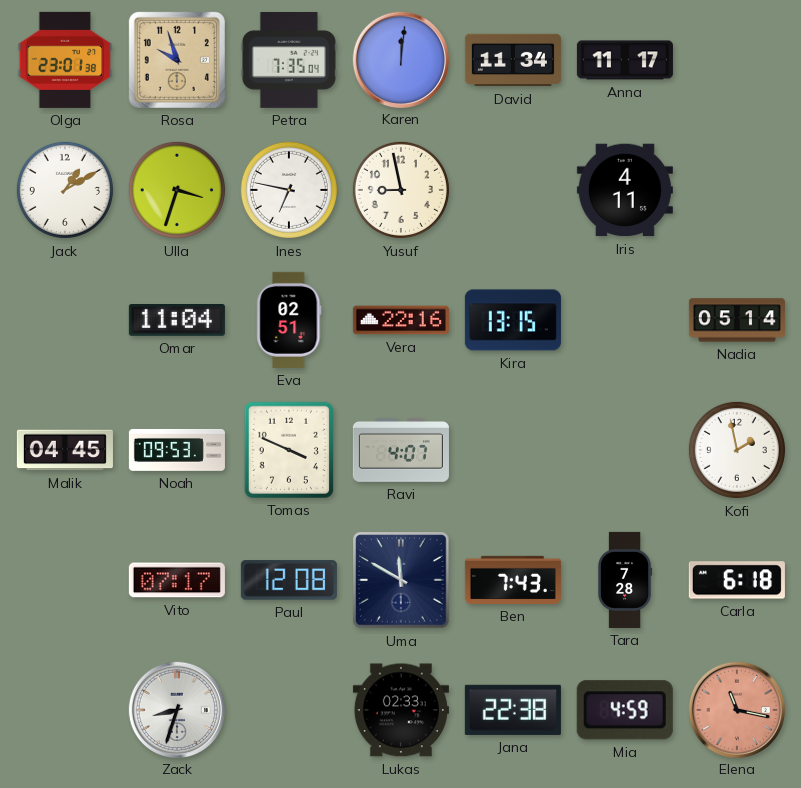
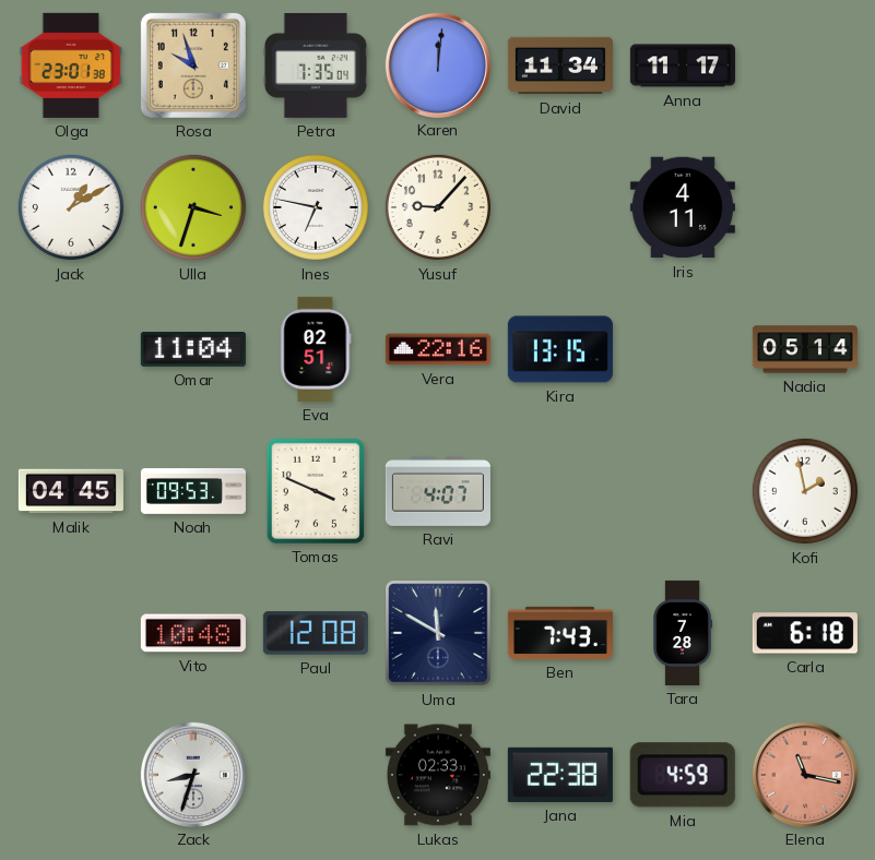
Yusuf: 8:58 -> 9:07
Vito: 07:17 -> 10:48
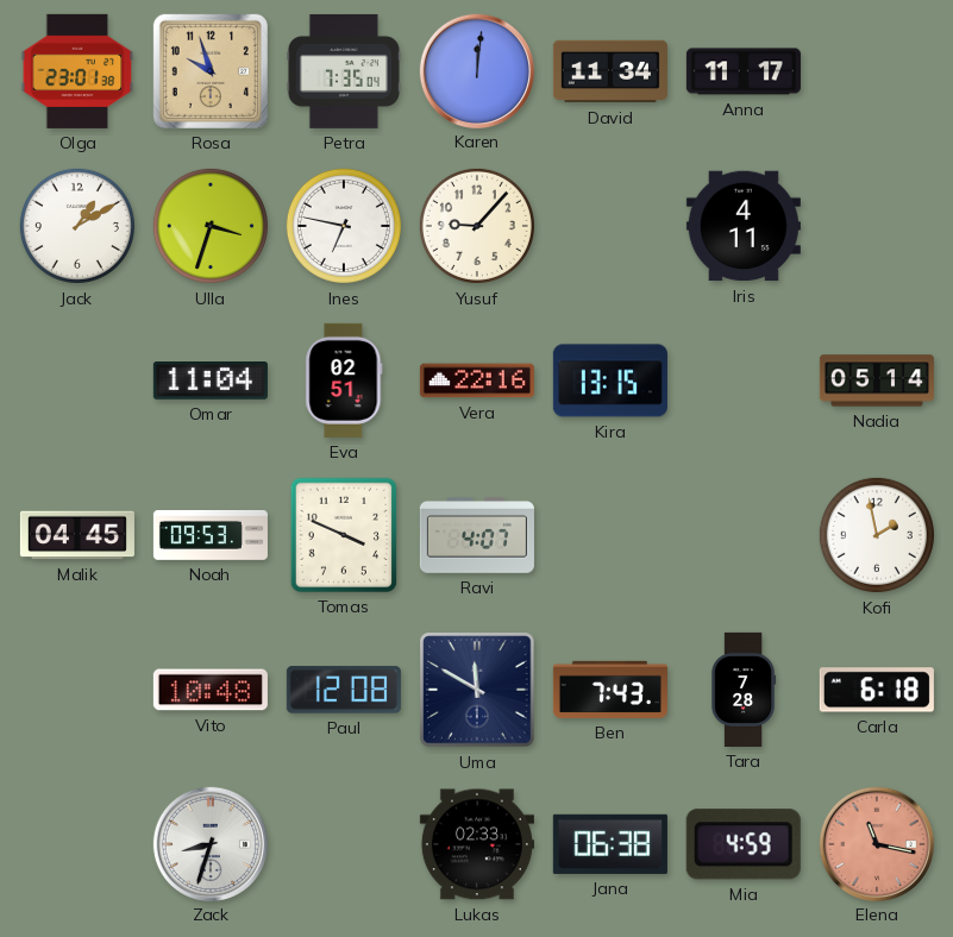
Jana: 22:38 -> 06:38
